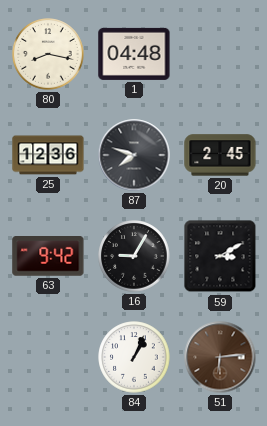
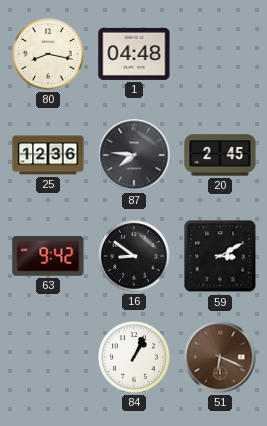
87: 7:48 -> 7:46
16: 9:05 -> 8:51
51: 6:14 -> 6:19
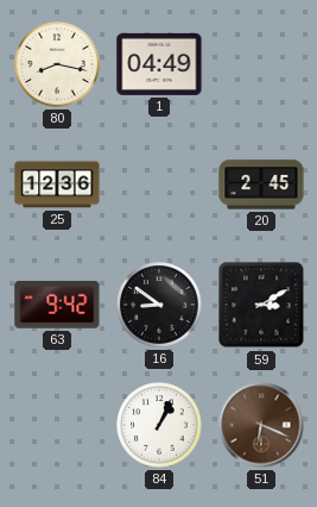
1: 04:48 -> 04:49
87: 7:46 -> none
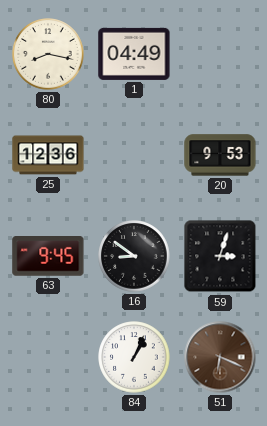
20: 2:45 -> 9:53
63: 9:42 -> 9:45
59: 3:10 -> 3:03
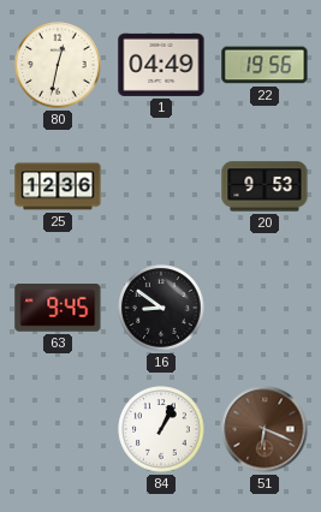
80: 8:17 -> 12:32
22: none -> 19:56
59: 3:03 -> none
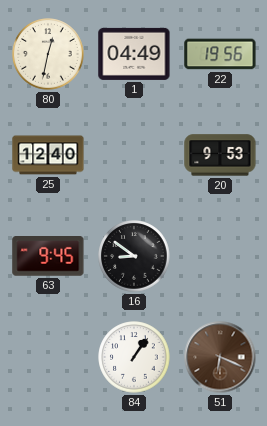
25: 12:36 -> 12:40
84: 1:04 -> 1:06
